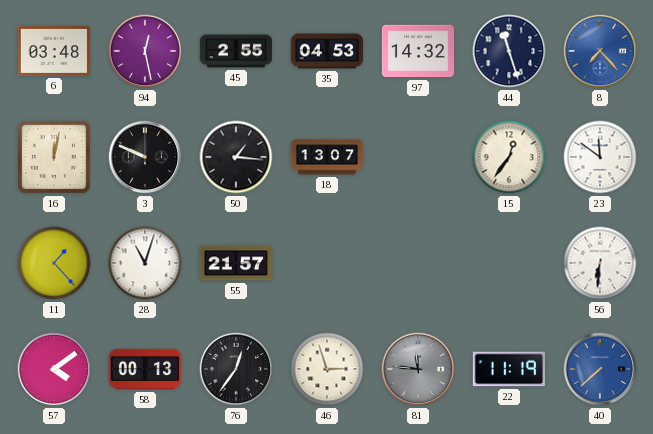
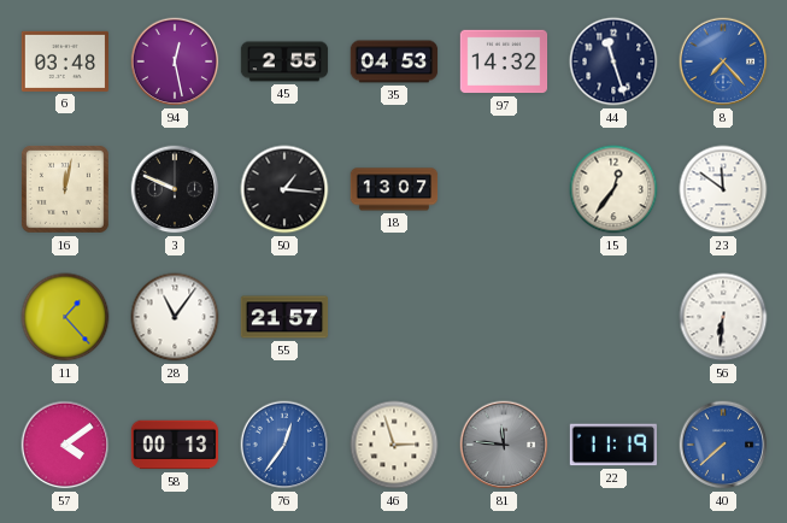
28: 11:03 -> 11:06
76 dial: black -> blue
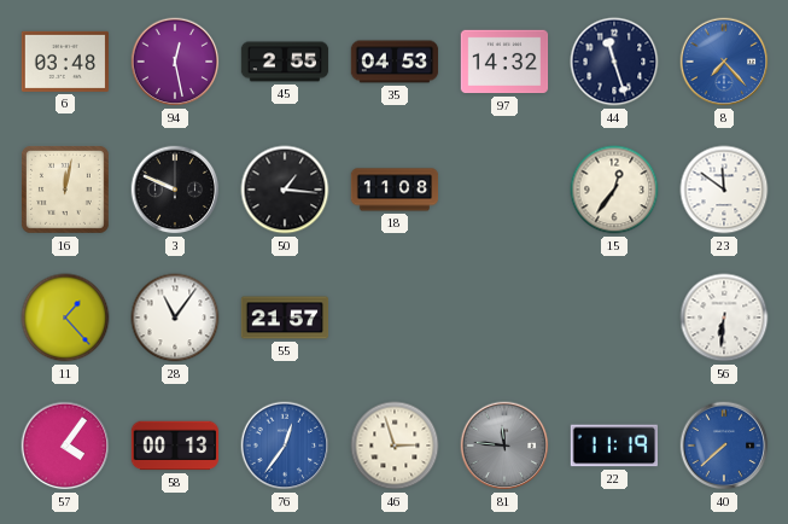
18: 13:07 -> 11:08
57: 4:09 -> 4:06
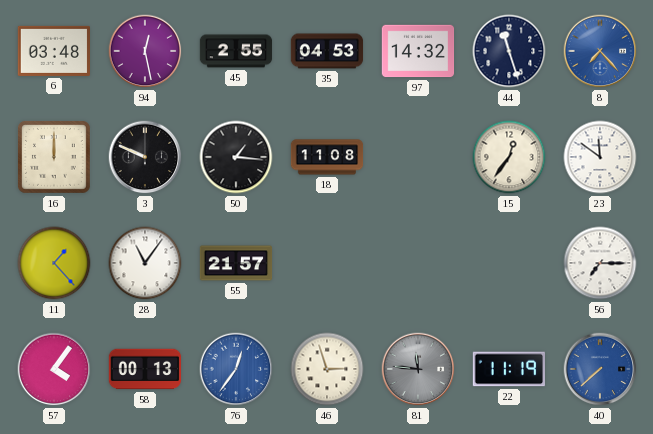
16: 12:02 -> 12:00
56: 6:31 -> 7:15
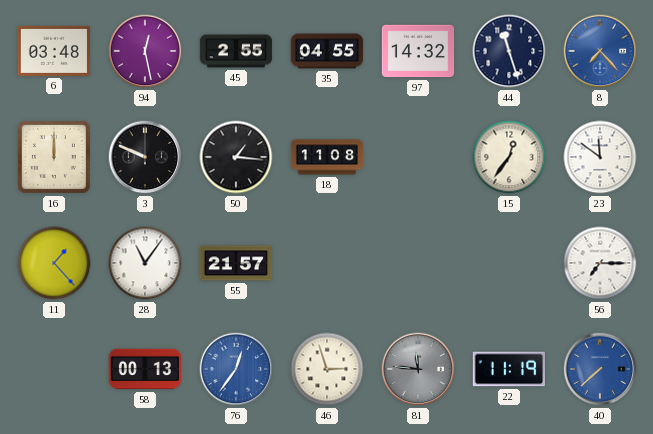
35: 04:53 -> 04:55
57: 4:06 -> none
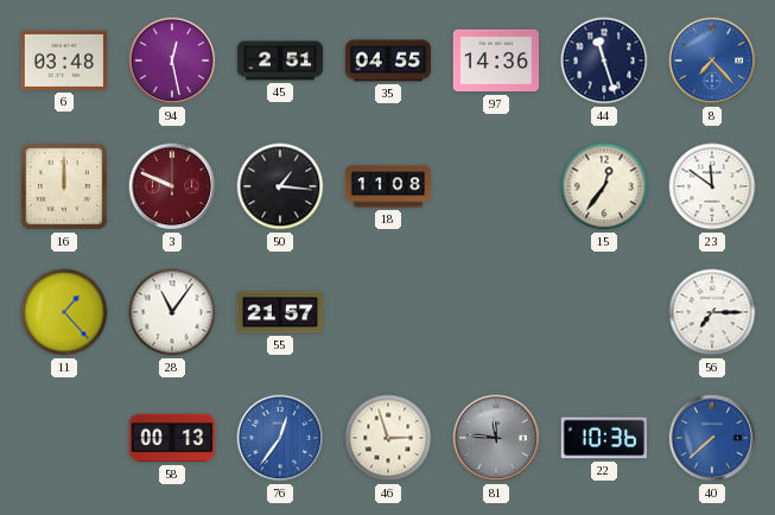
45: 2:55 -> 2:51
97: 14:32 -> 14:36
3 dial: black -> burgundy
22: 11:19 -> 10:36
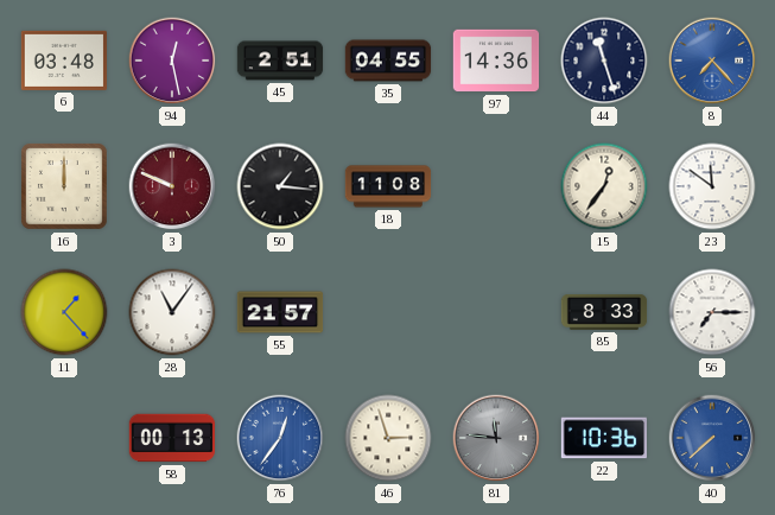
85: none -> 8:33
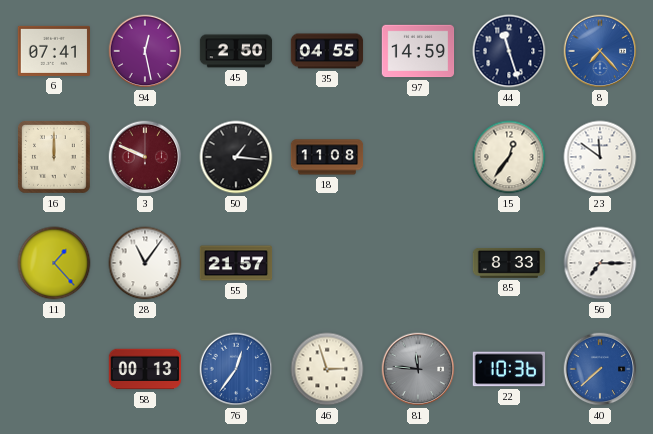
6: 03:48 -> 07:41
45: 2:51 -> 2:50
97: 14:36 -> 14:59
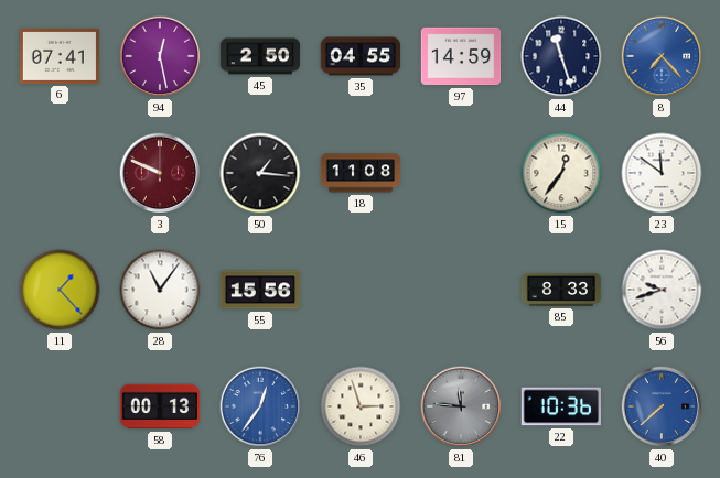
16: 12:00 -> none
55: 21:57 -> 15:56
56: 7:15 -> 9:42
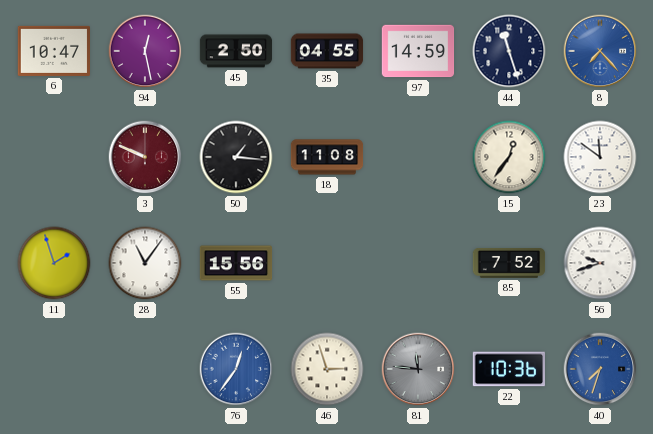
6: 07:41 -> 10:47
11: 1:23 -> 1:57
85: 8:33 -> 7:52
58: 00:13 -> none
40: 7:38 -> 7:33
